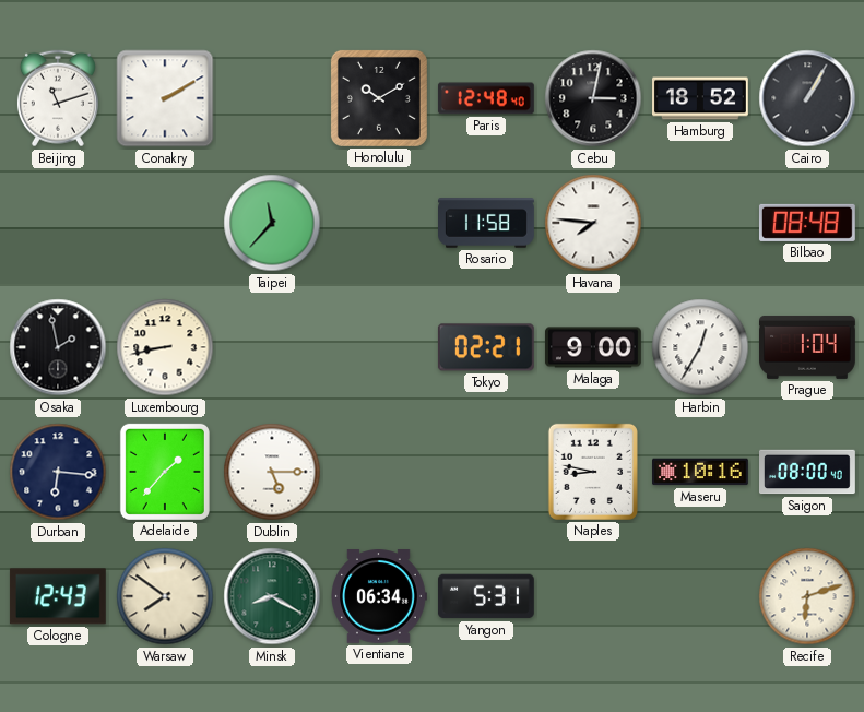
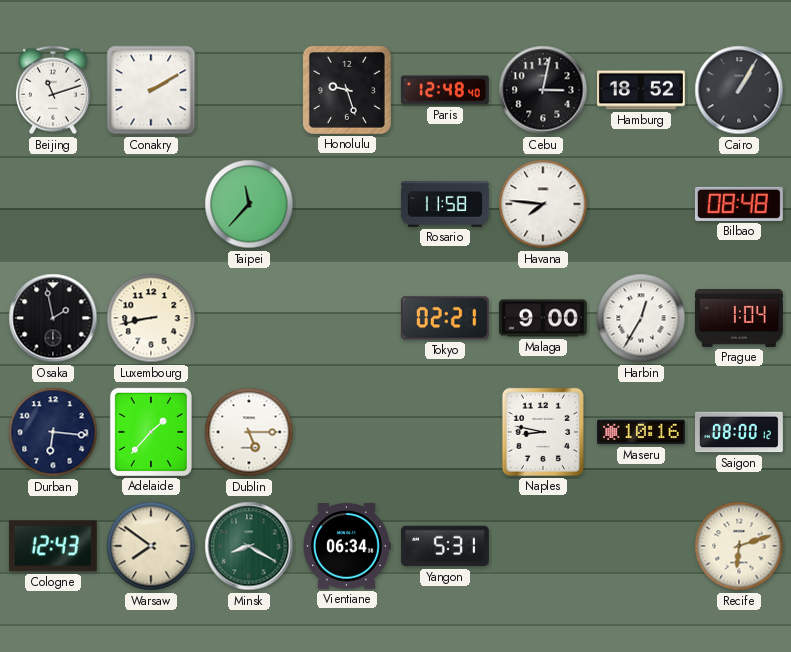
Honolulu: 10:10 -> 9:27
Saigon: 08:00:40 -> 08:00:12
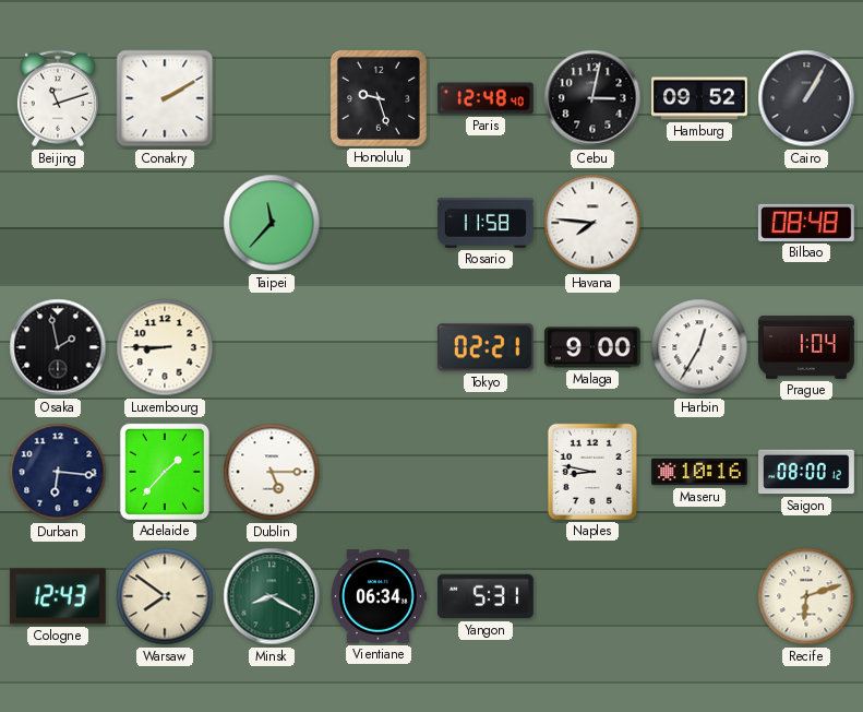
Hamburg: 18:52 -> 09:52
Luxembourg: 8:43 -> 8:45
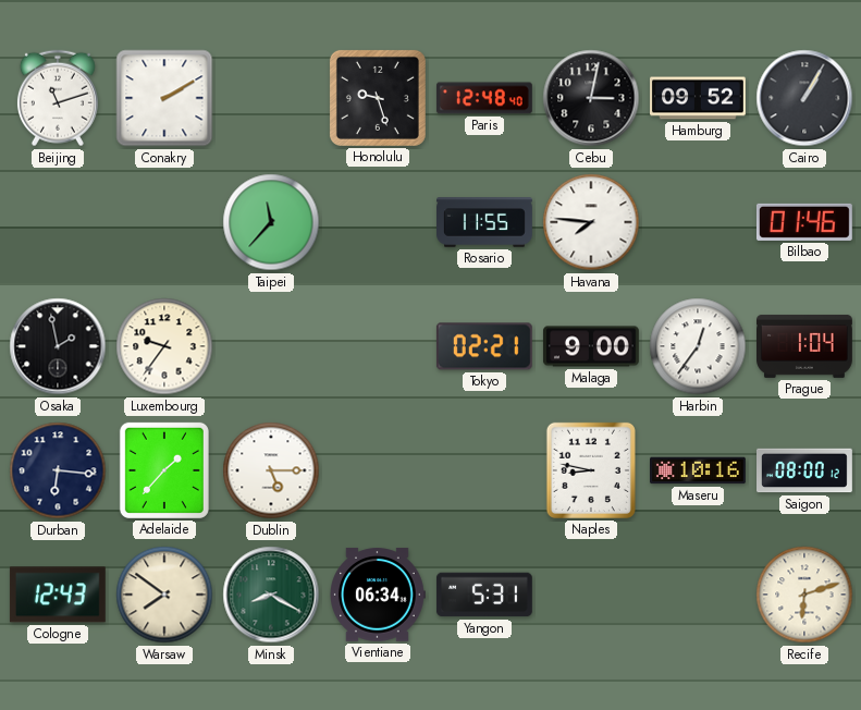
Rosario: 11:58 -> 11:55
Bilbao: 08:48 -> 01:46
Luxembourg: 8:45 -> 9:36
Harbin: 12:35 -> 12:36
